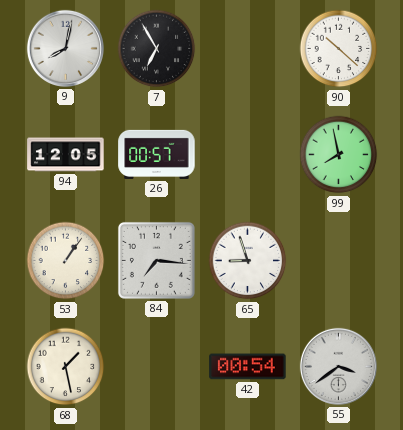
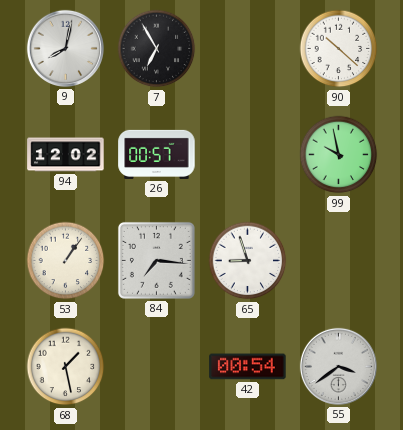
94: 12:05 -> 12:02
99: 7:58 -> 9:58
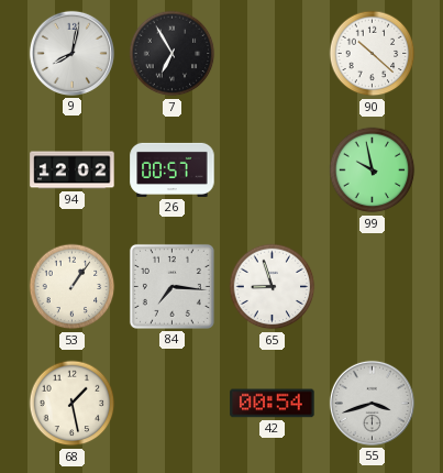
55: 3:39 -> 3:42
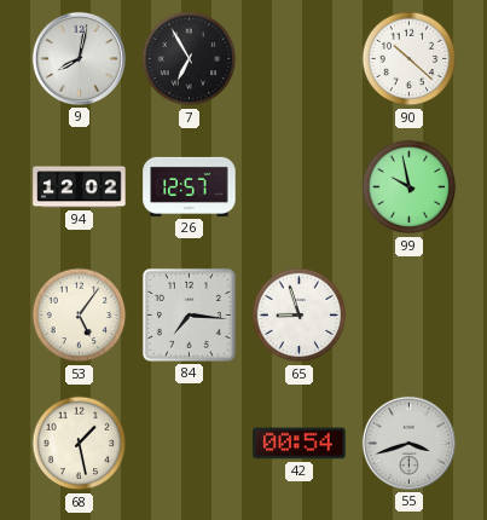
26: 00:57 -> 12:57
53: 1:06 -> 5:06
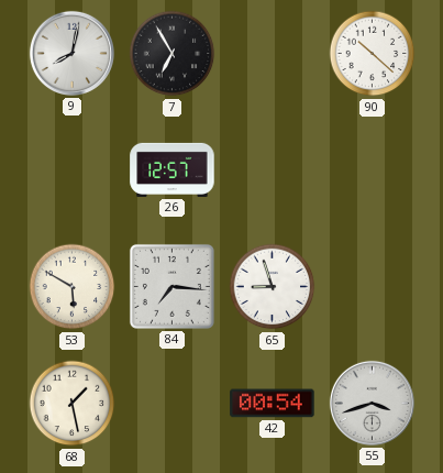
94: 12:02 -> none
99: 9:58 -> none
53: 5:06 -> 5:50
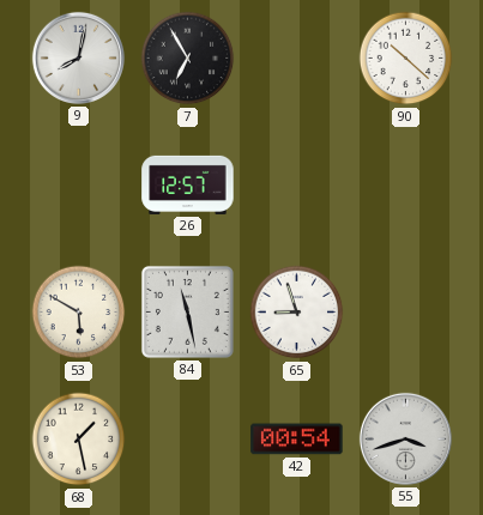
84: 7:16 -> 11:28
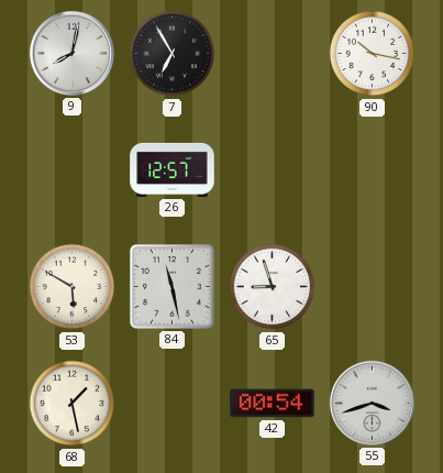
90: 10:22 -> 10:17
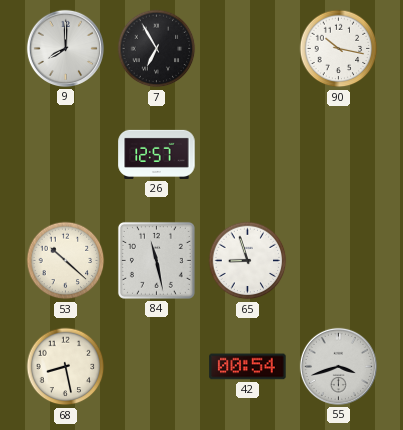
9: 8:02 -> 8:00
53: 5:50 -> 10:22
68: 1:28 -> 8:28
